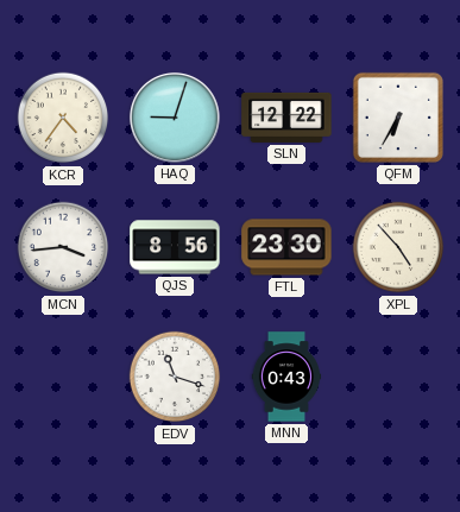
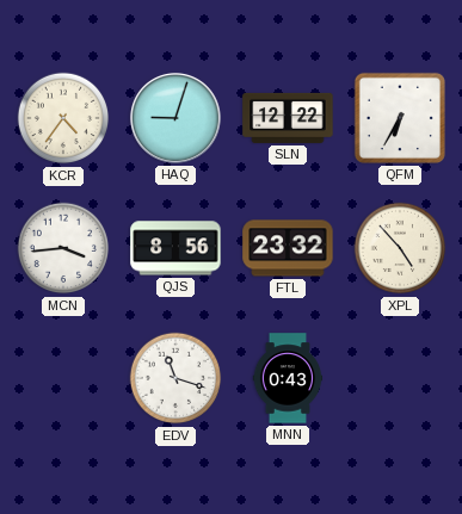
FTL: 23:30 -> 23:32
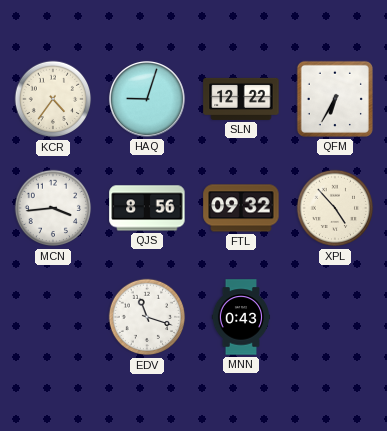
FTL: 23:32 -> 09:32
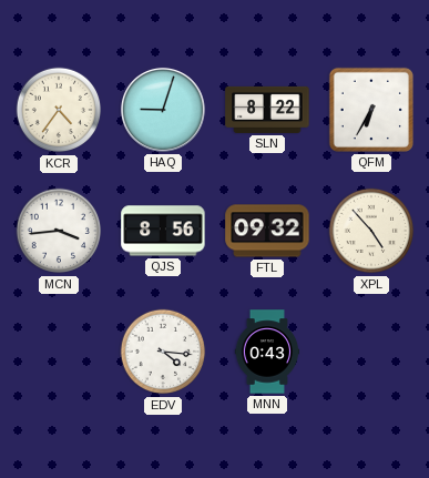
SLN: 12:22 -> 8:22
EDV: 11:18 -> 4:16
